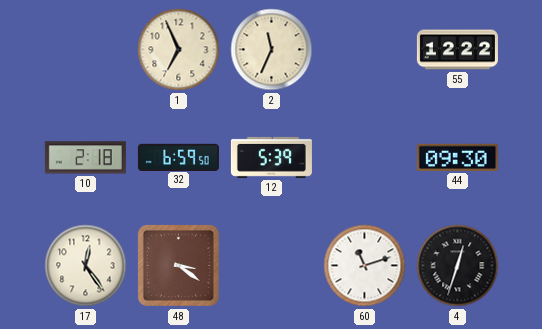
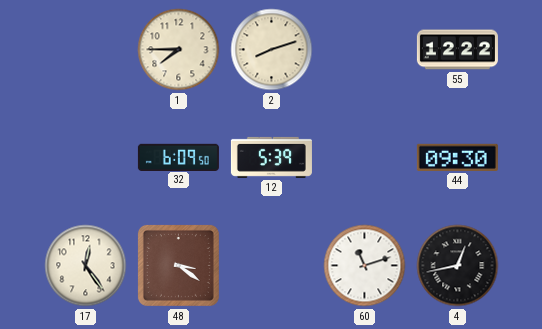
1: 6:56 -> 7:45
2: 11:34 -> 8:12
10: 2:18 -> none
32: 6:59 -> 6:09
4: 12:33 -> 12:43
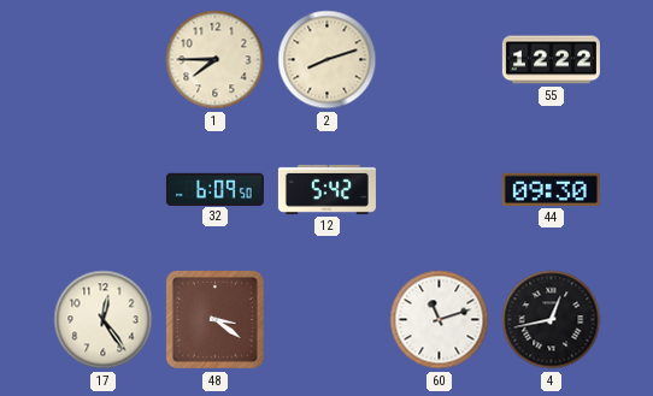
12: 5:39 -> 5:42
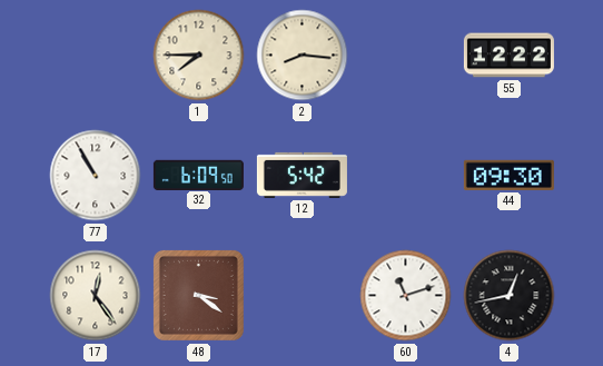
2: 8:12 -> 8:16
77: none -> 10:55
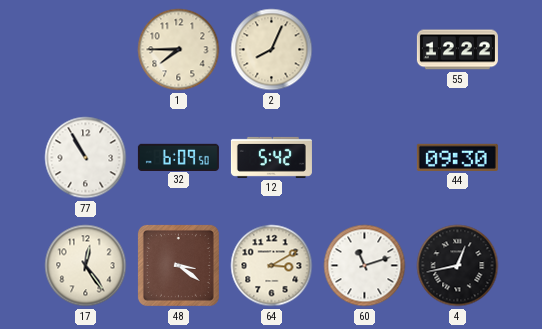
2: 8:16 -> 8:04
64: none -> 3:10
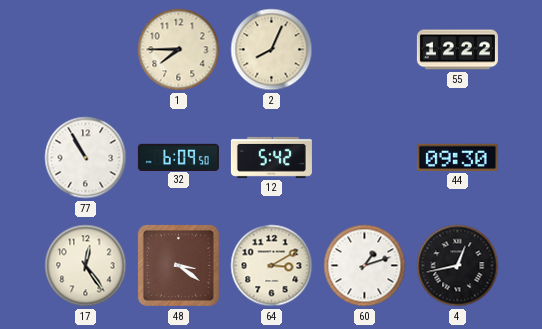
60: 11:12 -> 1:12
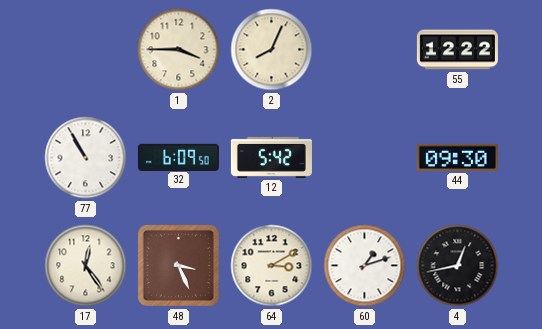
1: 7:45 -> 3:45
48: 3:21 -> 3:26
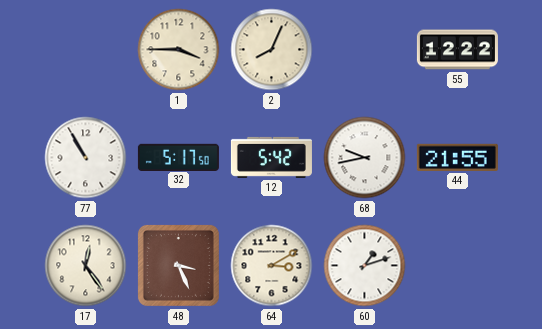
32: 6:09 -> 5:17
68: none -> 9:43
44: 09:30 -> 21:55
4: 12:43 -> none
